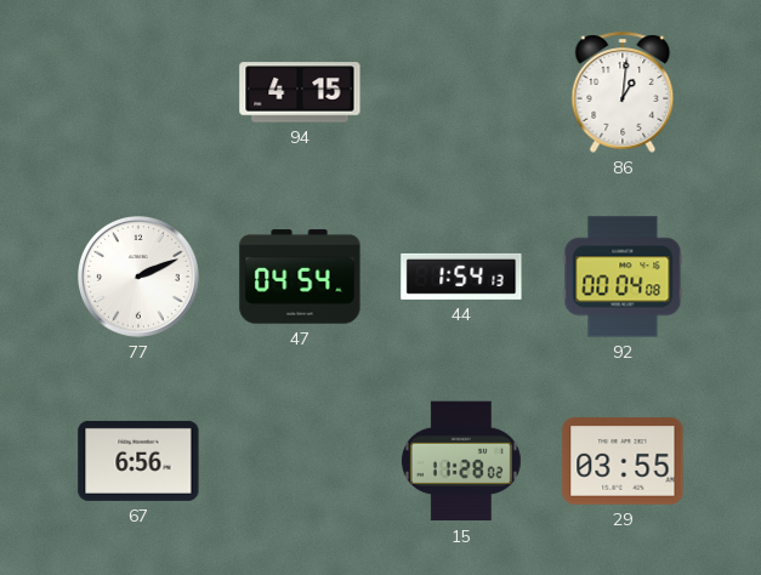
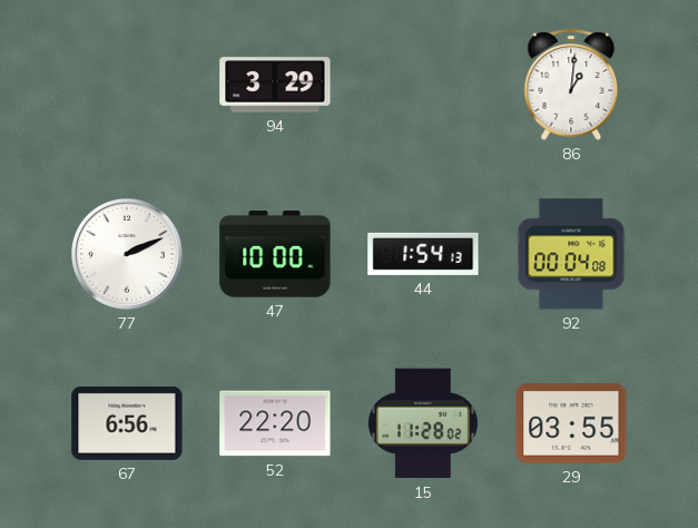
94: 4:15 -> 3:29
47: 04:54 -> 10:00
52: none -> 22:20
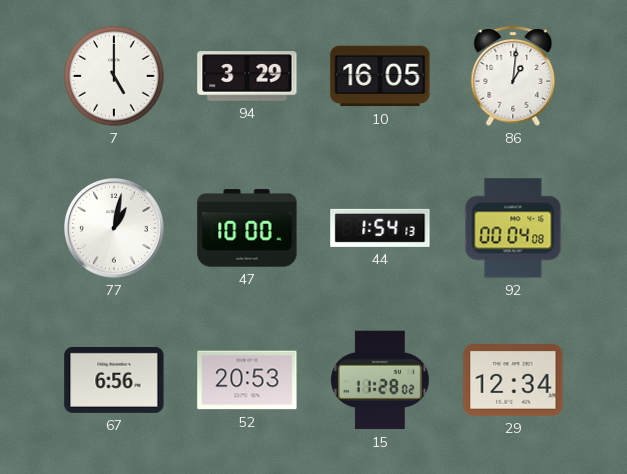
7: none -> 5:00
10: none -> 16:05
77: 2:11 -> 1:02
52: 22:20 -> 20:53
29: 03:55 -> 12:34
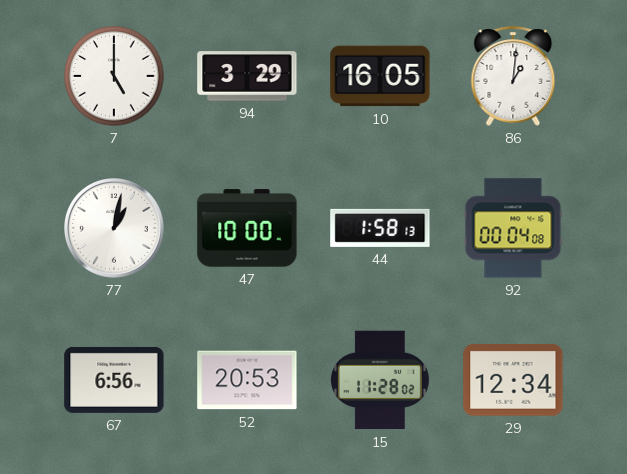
44: 1:54 -> 1:58
